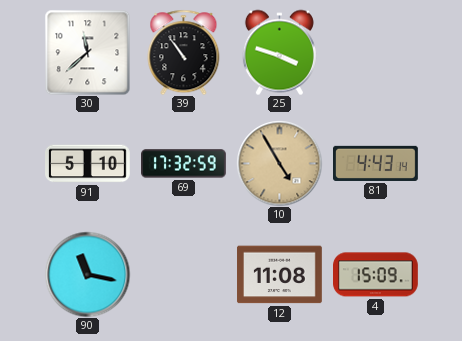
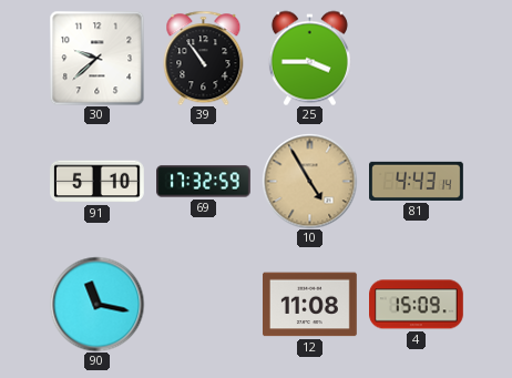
30: 11:38 -> 9:38
25: 3:48 -> 3:45
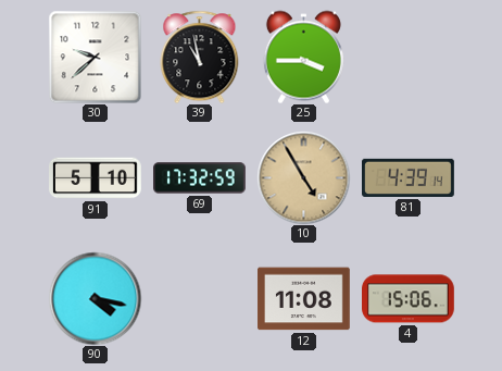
39: 10:54 -> 10:58
81: 4:43 -> 4:39
90: 11:17 -> 4:17
4: 15:09 -> 15:06
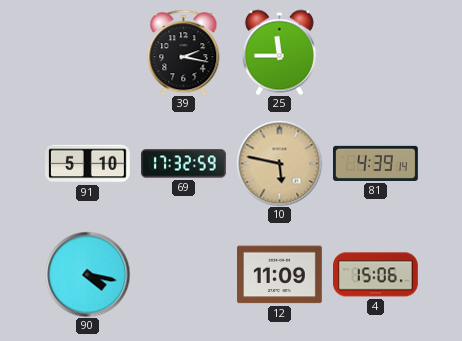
30: 9:38 -> none
39: 10:58 -> 2:17
25: 3:45 -> 11:45
10: 4:55 -> 5:47
12: 11:08 -> 11:09
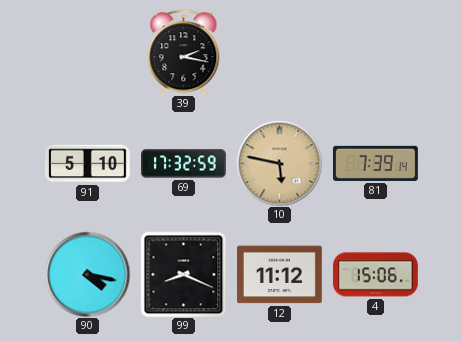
25: 11:45 -> none
81: 4:39 -> 7:39
99: none -> 8:19
12: 11:09 -> 11:12
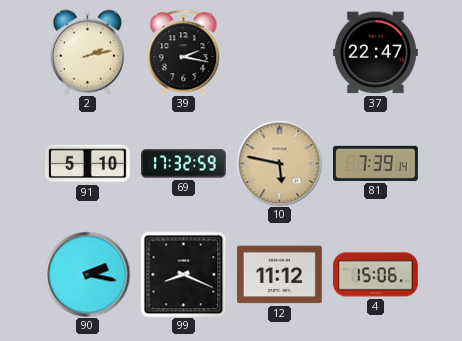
2: none -> 2:13
37: none -> 22:47
90: 4:17 -> 2:17
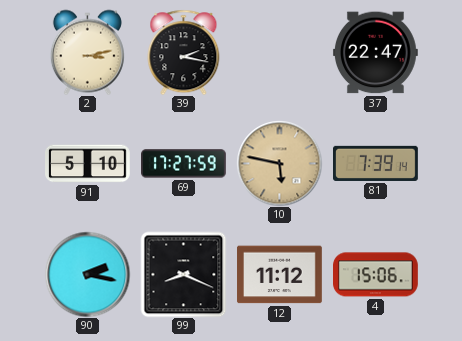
2: 2:13 -> 3:13
69: 17:32 -> 17:27
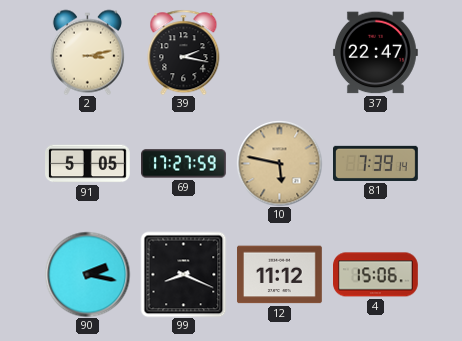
91: 5:10 -> 5:05
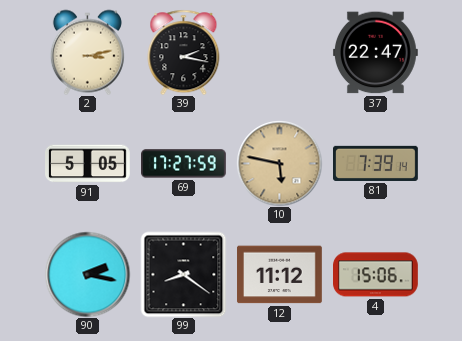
99: 8:19 -> 8:21
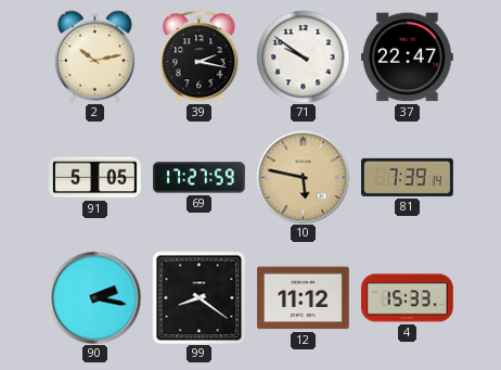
2: 3:13 -> 10:13
71: none -> 9:51
4: 15:06 -> 15:33
